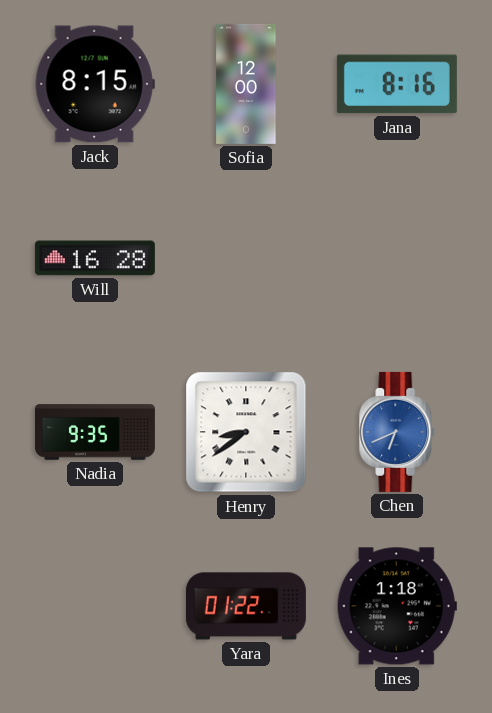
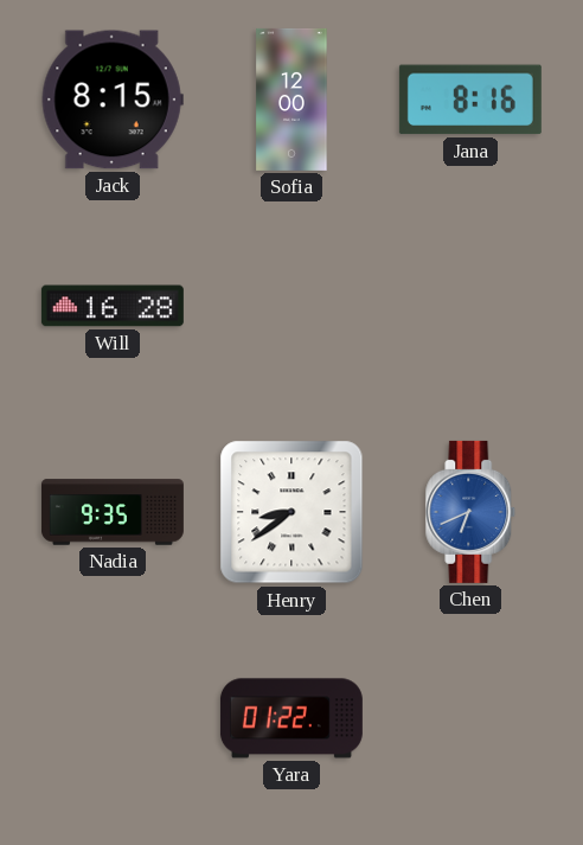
Ines: 1:18 -> none
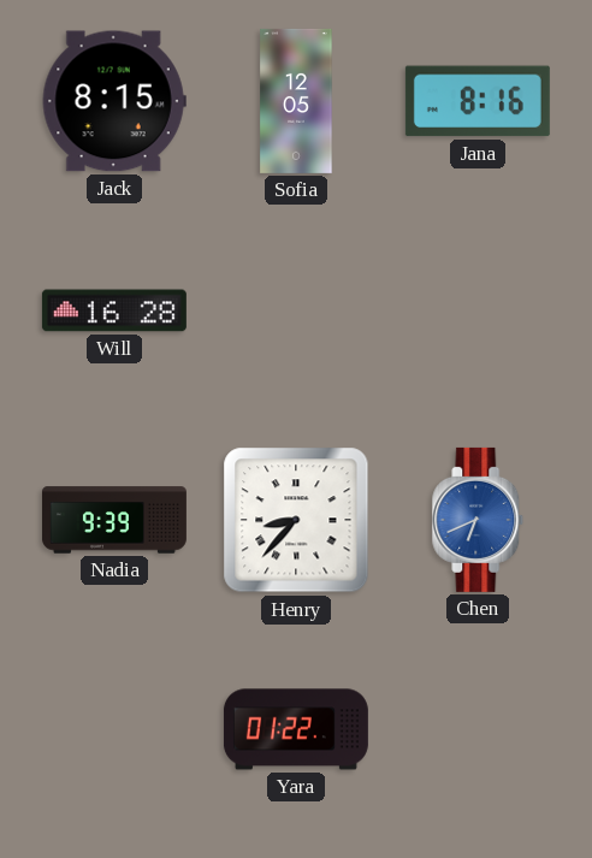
Sofia: 12:00 -> 12:05
Nadia: 9:35 -> 9:39
Henry: 8:39 -> 8:37
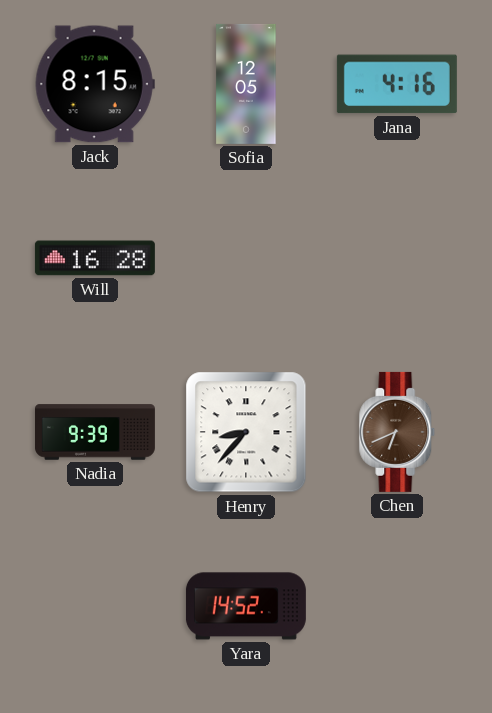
Jana: 8:16 -> 4:16
Chen dial: blue -> brown
Yara: 01:22 -> 14:52
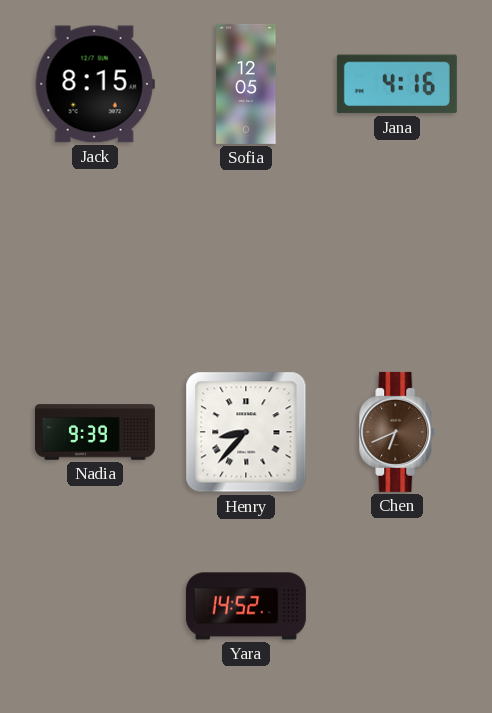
Will: 16:28 -> none
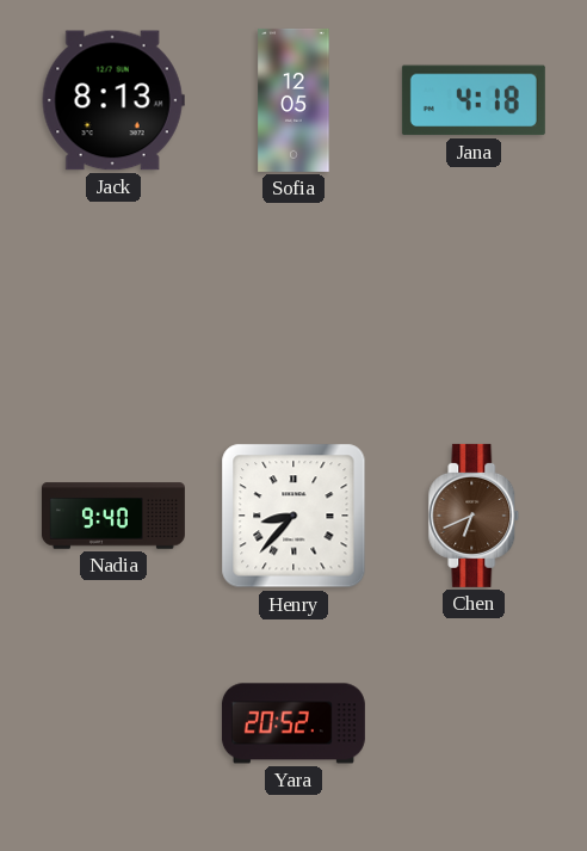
Jack: 8:15 -> 8:13
Jana: 4:16 -> 4:18
Nadia: 9:39 -> 9:40
Yara: 14:52 -> 20:52
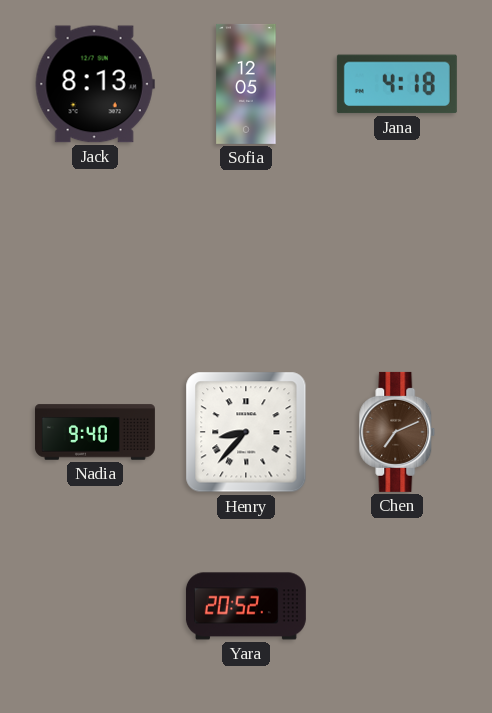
Chen: 6:41 -> 7:11
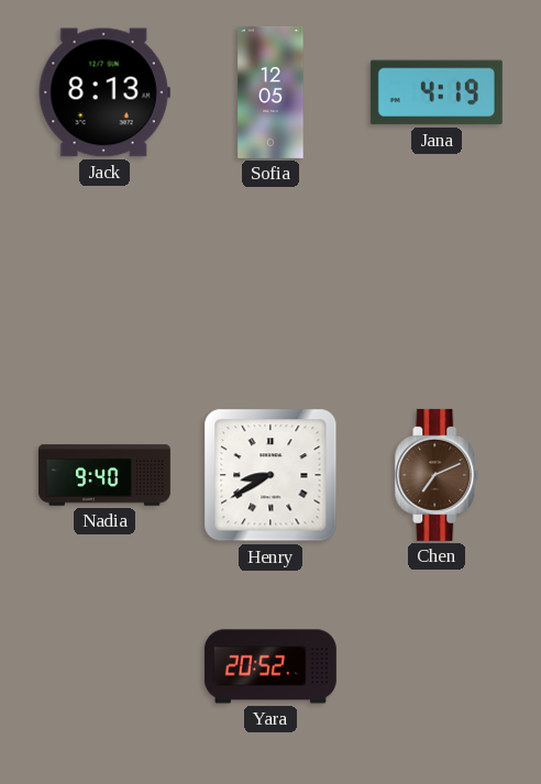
Jana: 4:18 -> 4:19
Henry: 8:37 -> 8:40
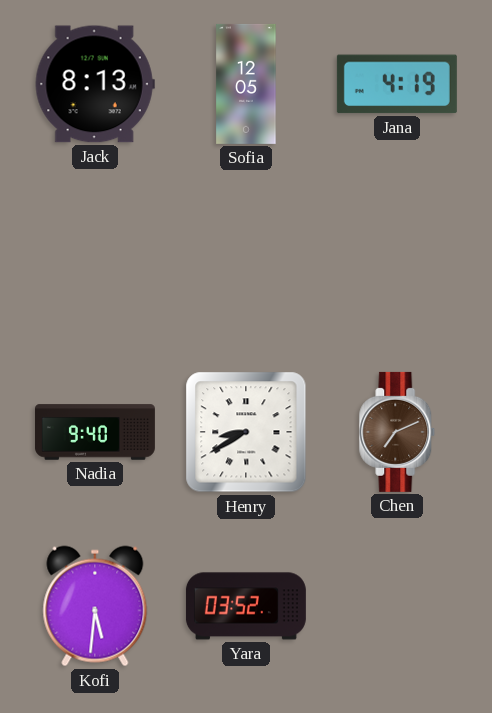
Kofi: none -> 5:31
Yara: 20:52 -> 03:52
